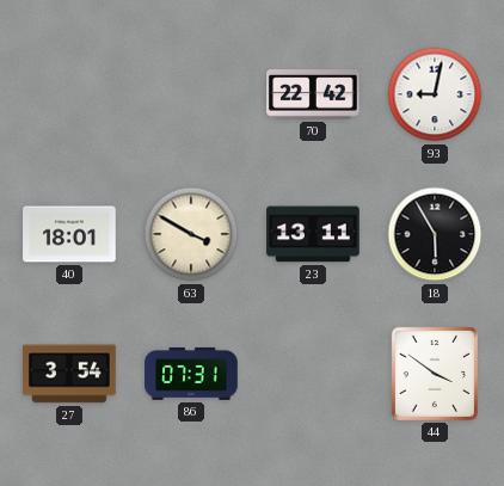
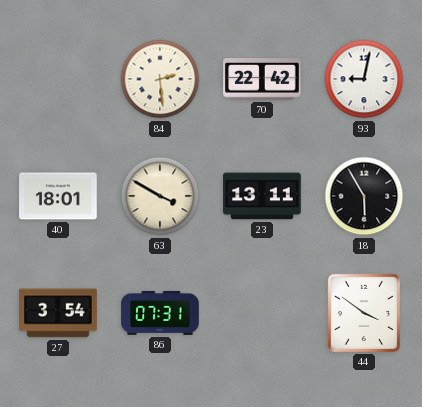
84: none -> 2:29
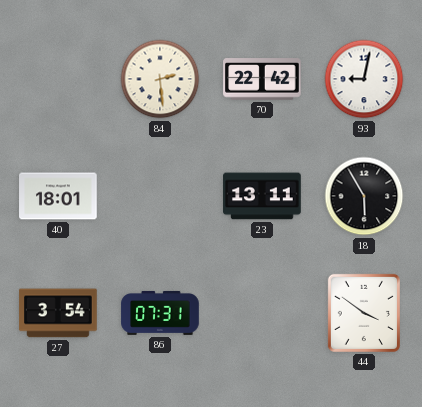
63: 3:50 -> none
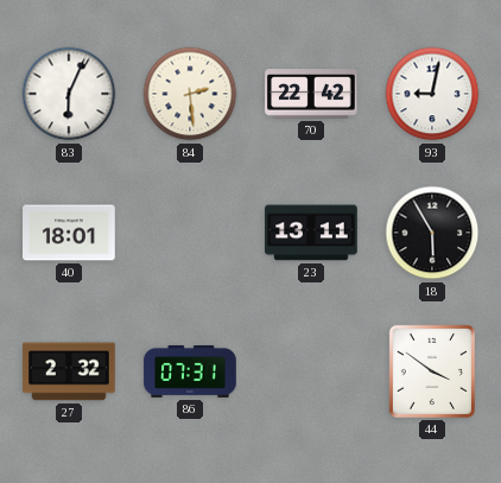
83: none -> 6:04
27: 3:54 -> 2:32
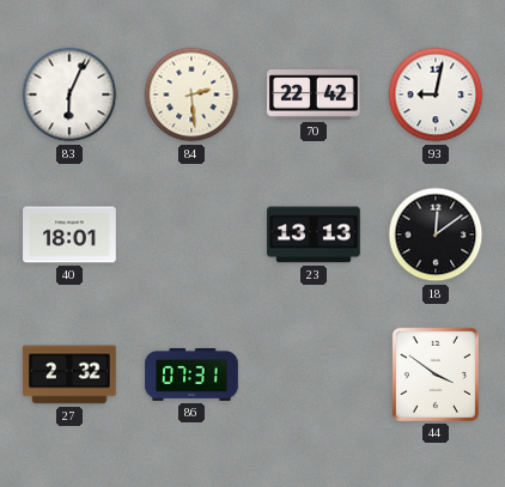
23: 13:11 -> 13:13
18: 5:55 -> 12:09
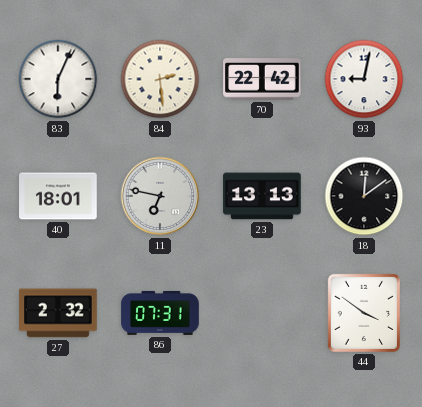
11: none -> 6:47
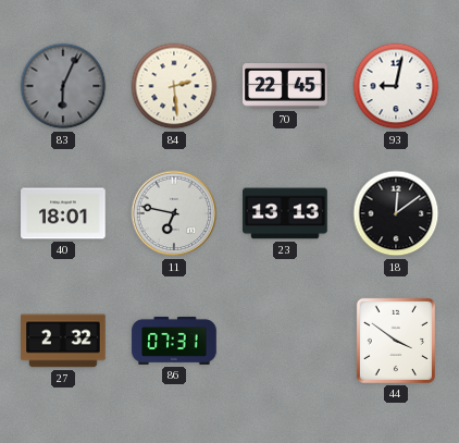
83 dial: white -> grey
70: 22:42 -> 22:45
